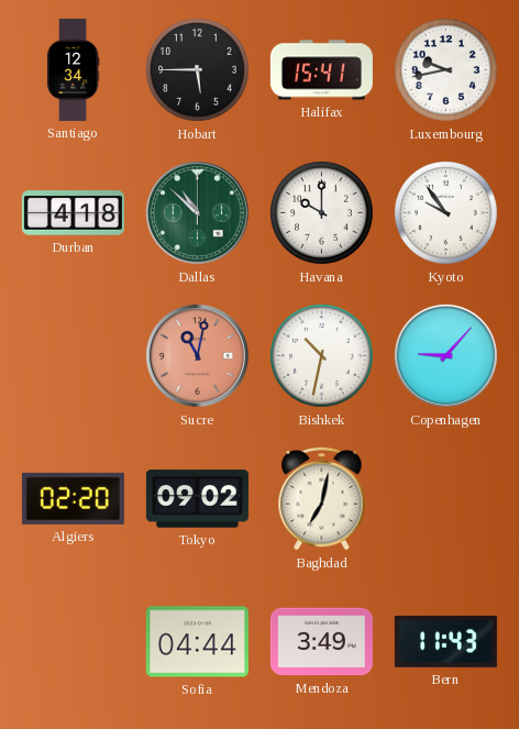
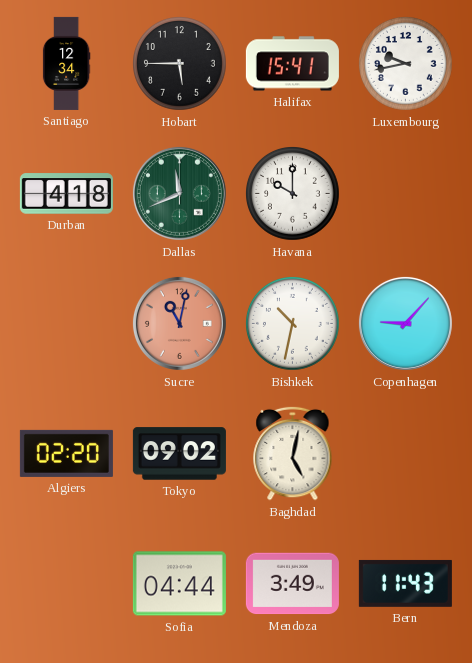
Dallas: 10:52 -> 11:41
Kyoto: 9:54 -> none
Baghdad: 7:02 -> 5:02
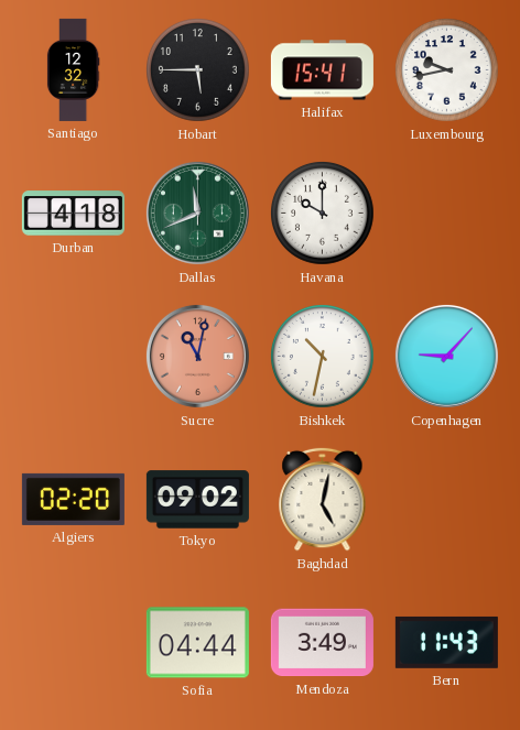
Santiago: 12:34 -> 12:32
